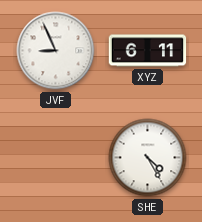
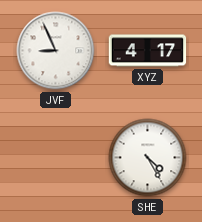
XYZ: 6:11 -> 4:17
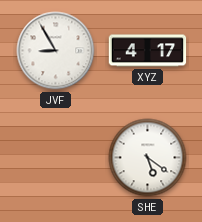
JVF: 8:56 -> 8:55
SHE: 4:25 -> 5:21
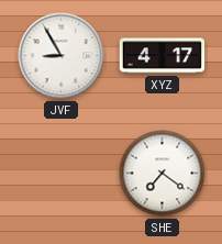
SHE: 5:21 -> 7:21
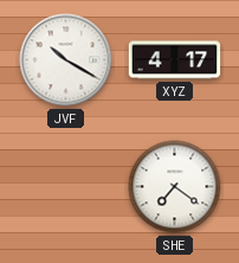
JVF: 8:55 -> 10:20
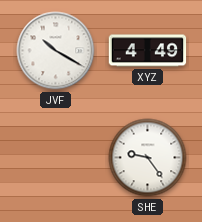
XYZ: 4:17 -> 4:49
SHE: 7:21 -> 9:24
